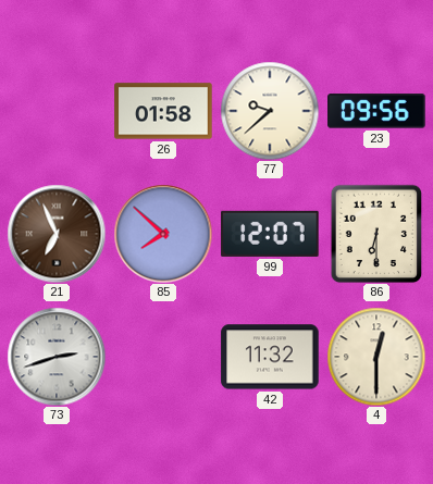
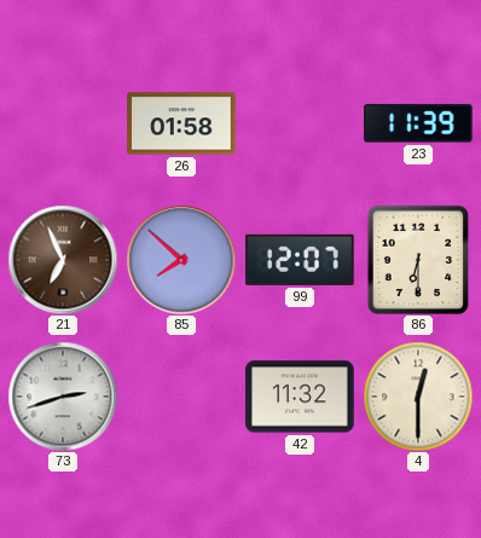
77: 9:38 -> none
23: 09:56 -> 11:39
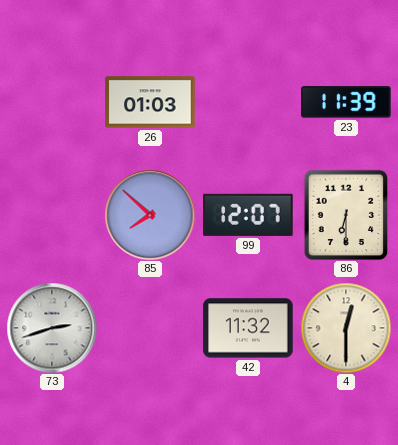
26: 01:58 -> 01:03
21: 6:56 -> none
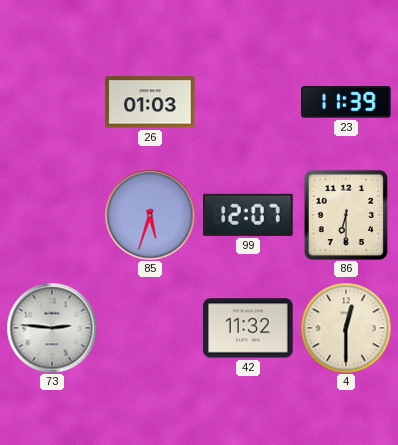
85: 7:52 -> 5:33
73: 2:42 -> 2:46
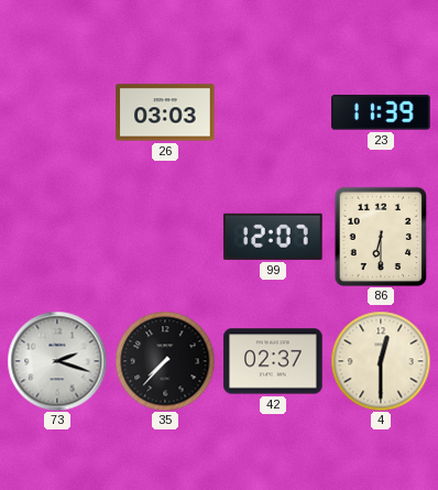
26: 01:03 -> 03:03
85: 5:33 -> none
73: 2:46 -> 2:18
35: none -> 7:37
42: 11:32 -> 02:37
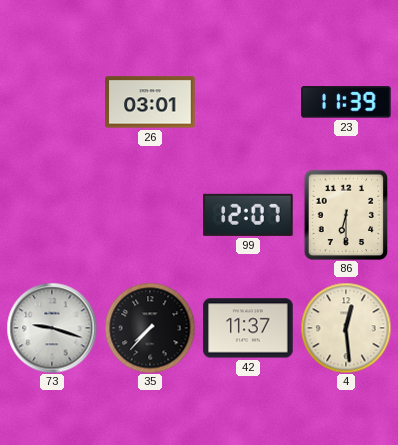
26: 03:03 -> 03:01
73: 2:18 -> 9:18
42: 02:37 -> 11:37
4: 12:30 -> 12:29
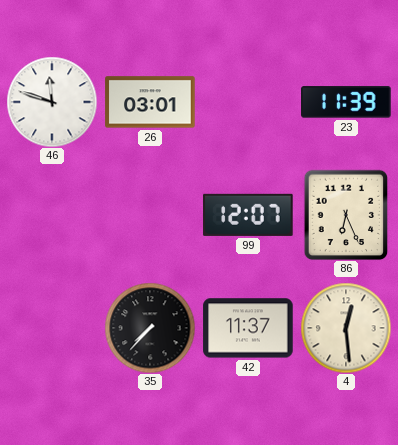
46: none -> 11:48
86: 6:30 -> 6:26
73: 9:18 -> none
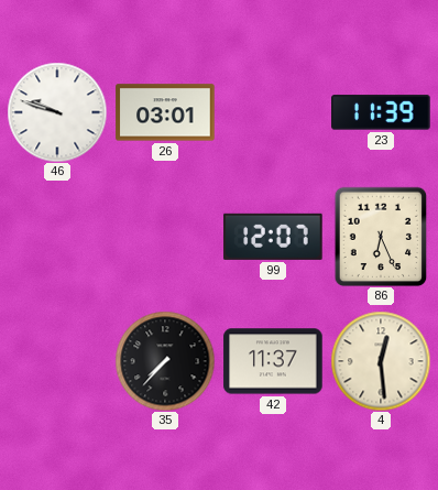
46: 11:48 -> 9:48
